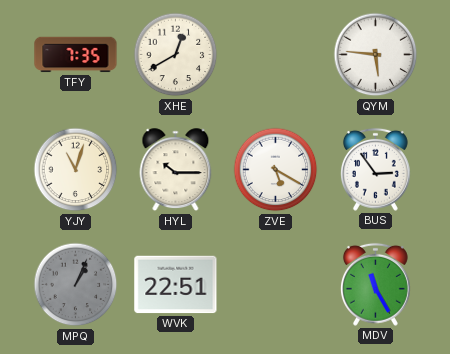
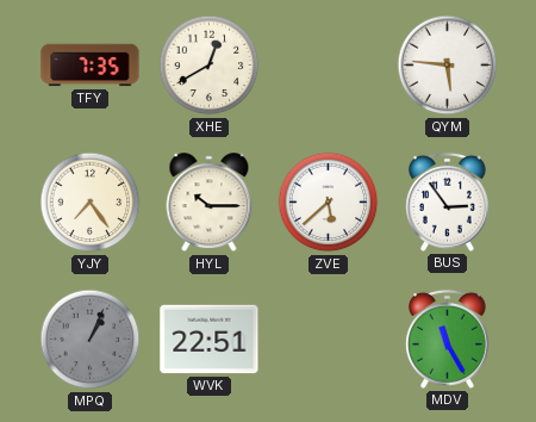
YJY: 11:03 -> 7:24
ZVE: 5:20 -> 5:38
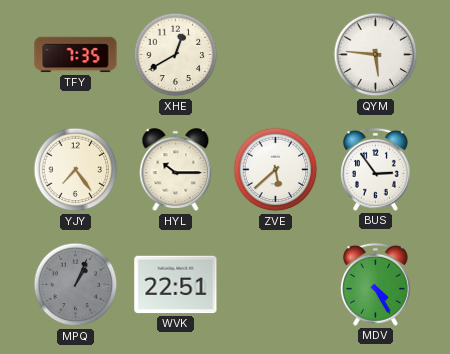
MDV: 11:25 -> 4:25
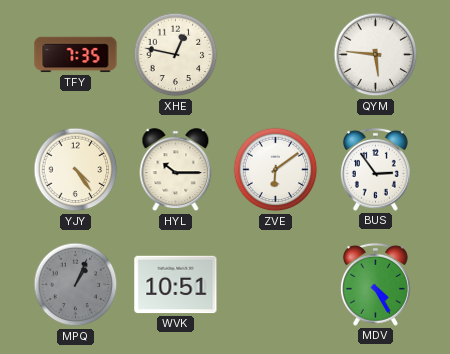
XHE: 12:40 -> 12:47
YJY: 7:24 -> 4:24
ZVE: 5:38 -> 6:09
WVK: 22:51 -> 10:51
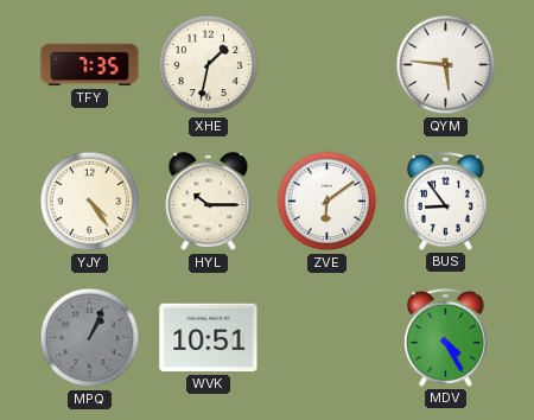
XHE: 12:47 -> 1:32
BUS: 2:54 -> 8:54
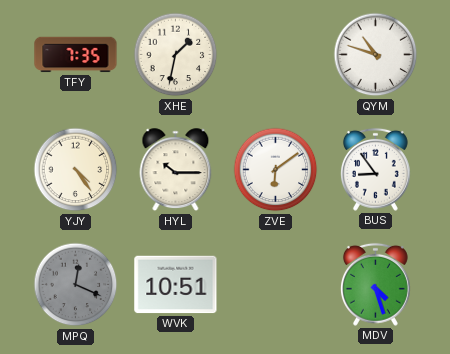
QYM: 5:46 -> 10:48
MPQ: 1:04 -> 12:19
MDV: 4:25 -> 4:27
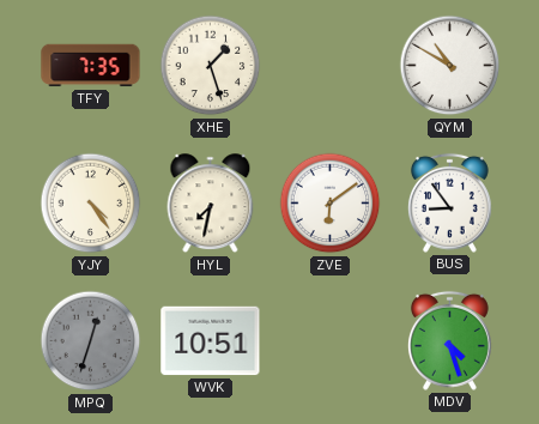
XHE: 1:32 -> 1:27
QYM: 10:48 -> 10:50
HYL: 10:15 -> 7:32
MPQ: 12:19 -> 12:33
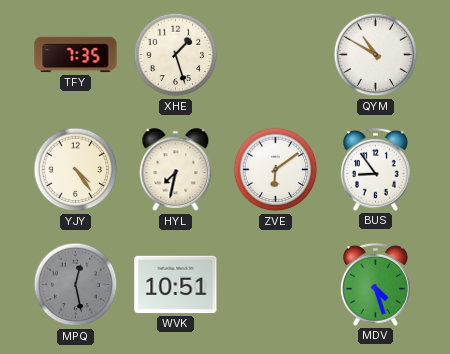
MPQ: 12:33 -> 12:28
